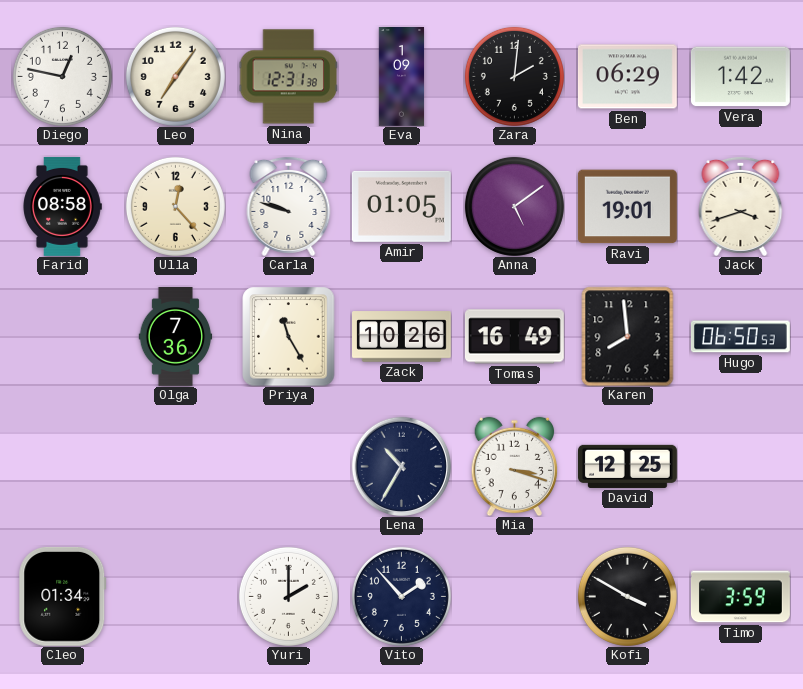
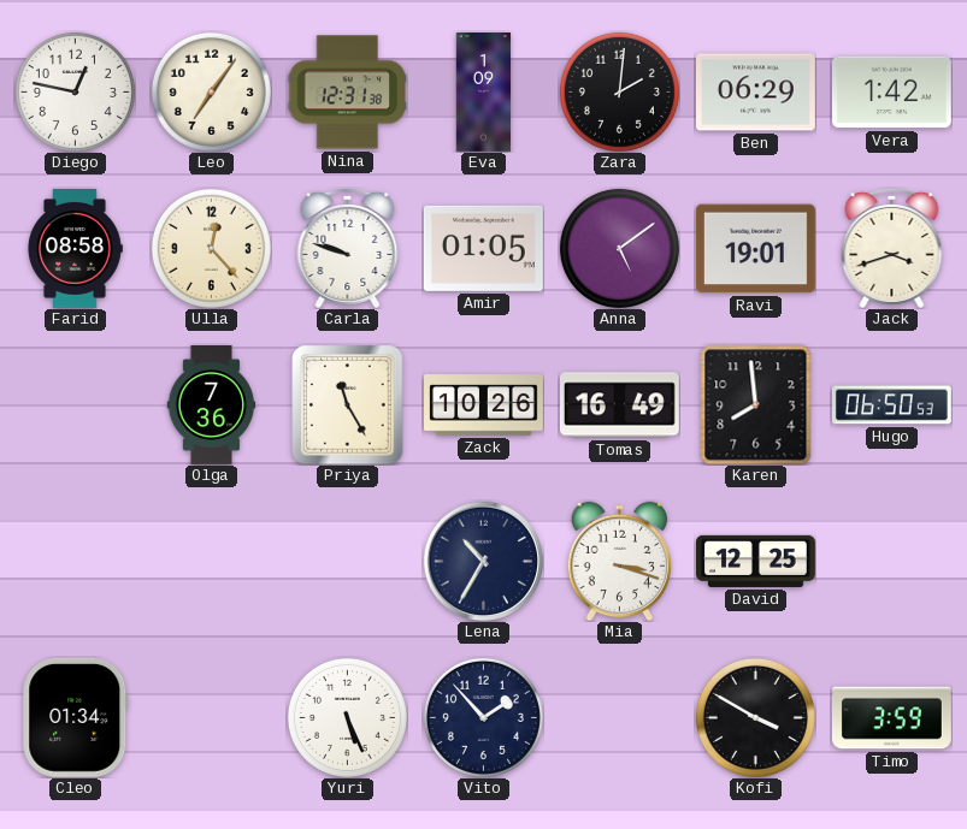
Yuri: 2:00 -> 5:26
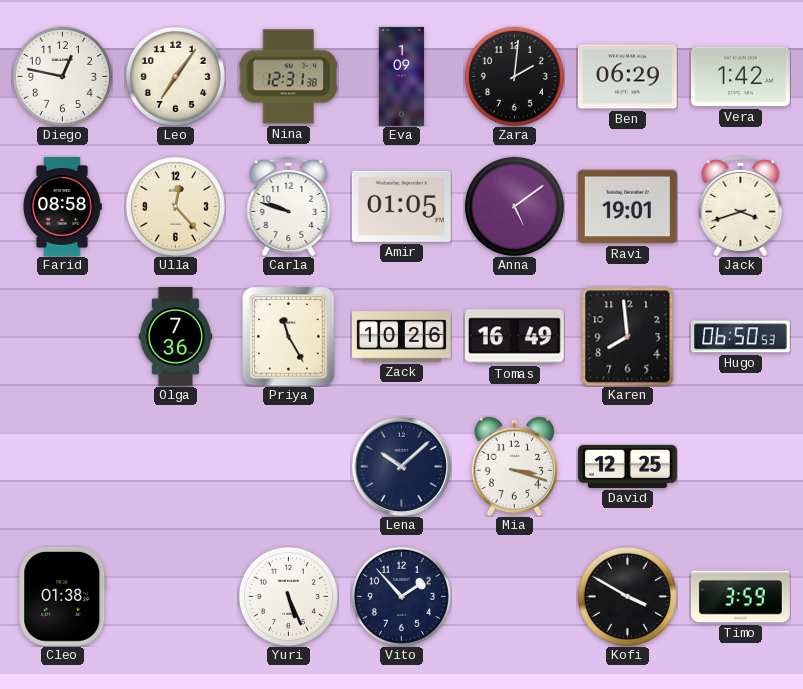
Lena: 10:35 -> 10:08
Cleo: 01:34 -> 01:38
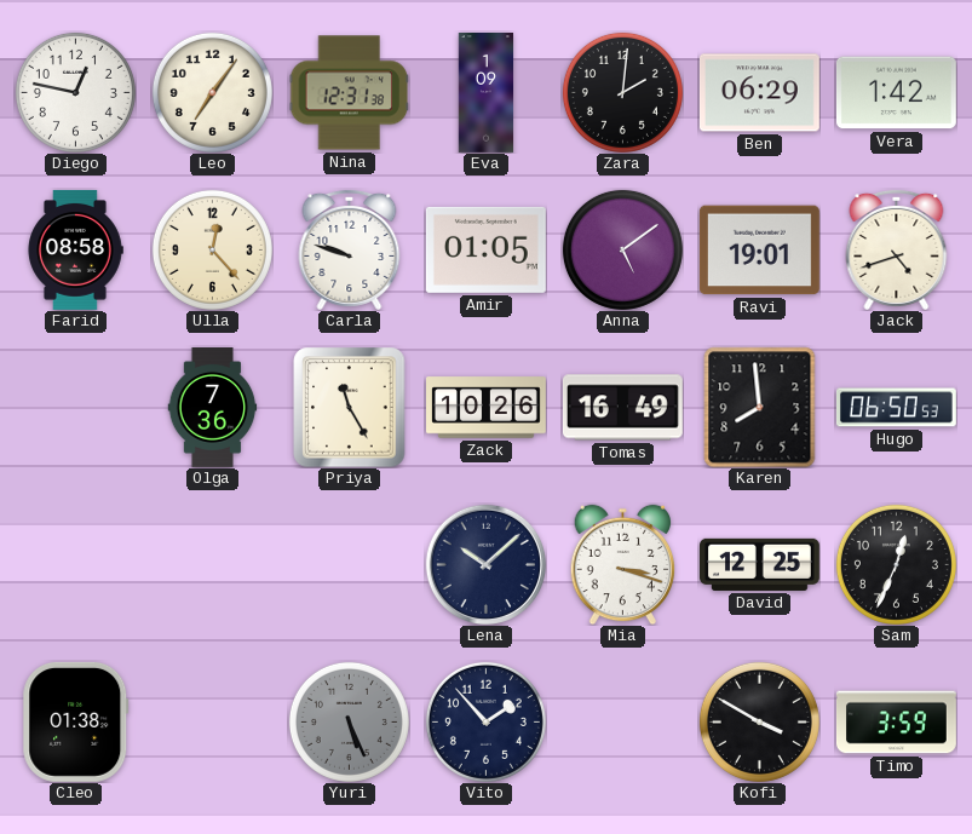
Jack: 3:42 -> 4:42
Sam: none -> 12:34
Yuri dial: white -> grey
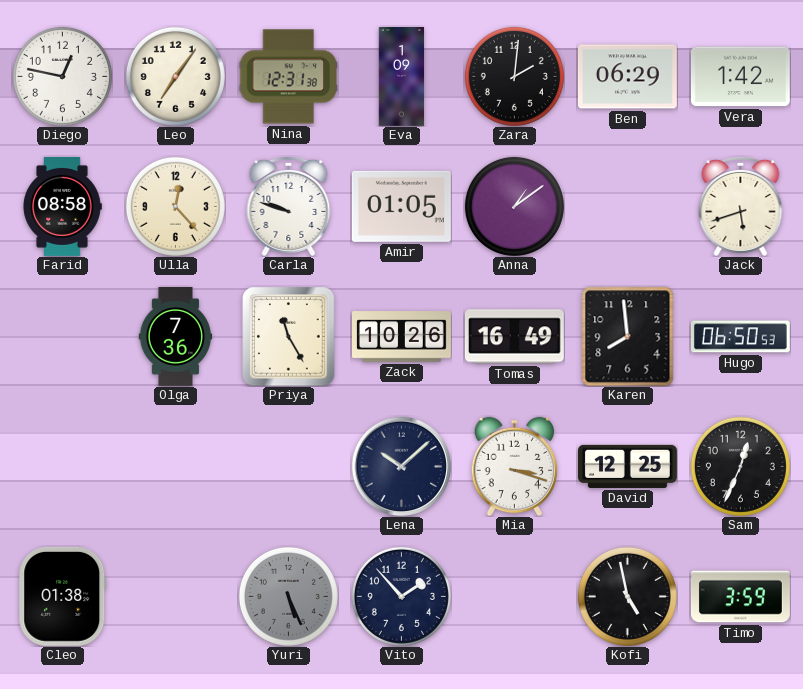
Anna: 5:09 -> 1:09
Ravi: 19:01 -> none
Jack: 4:42 -> 5:42
Kofi: 3:50 -> 4:58
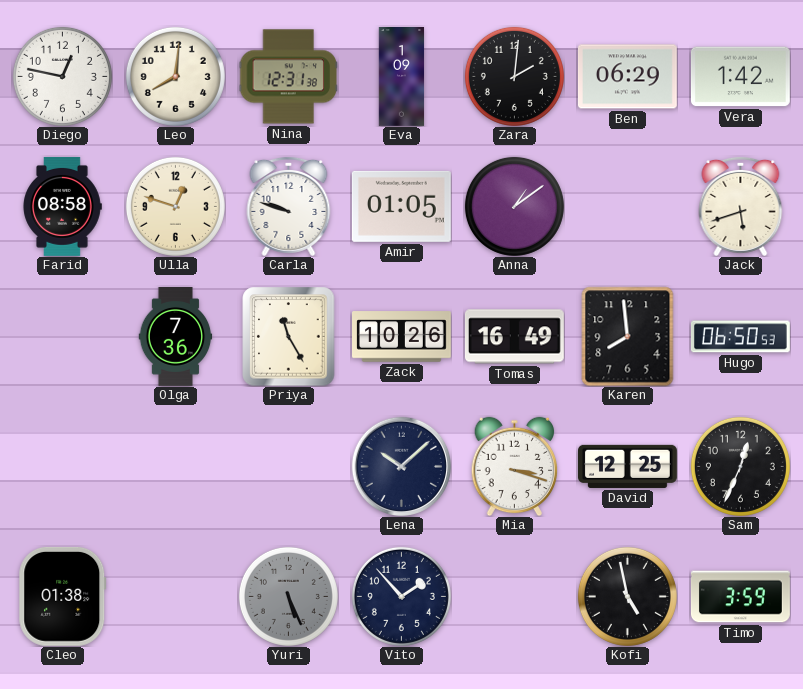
Leo: 7:06 -> 8:01
Ulla: 12:23 -> 12:48
